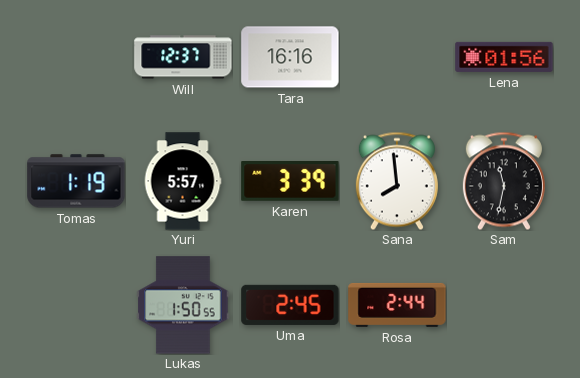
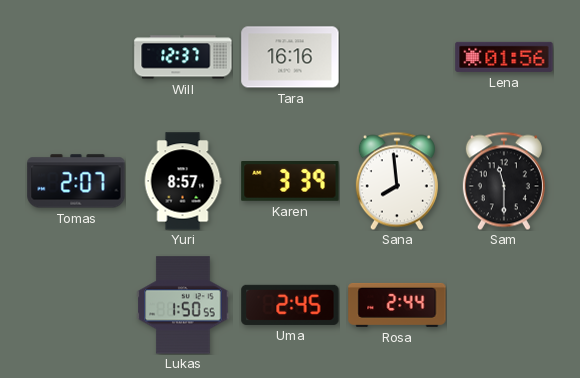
Tomas: 1:19 -> 2:07
Yuri: 5:57 -> 8:57
Sam: 11:32 -> 11:30
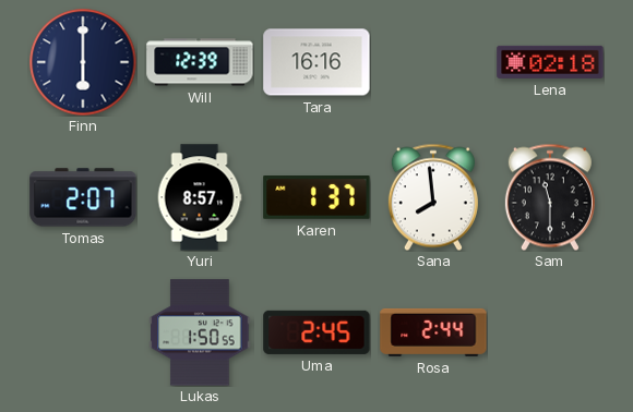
Finn: none -> 6:00
Will: 12:37 -> 12:39
Lena: 01:56 -> 02:18
Karen: 3:39 -> 1:37
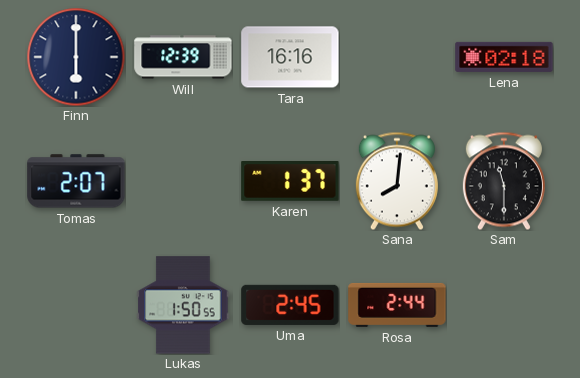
Yuri: 8:57 -> none
Sana: 7:59 -> 8:01
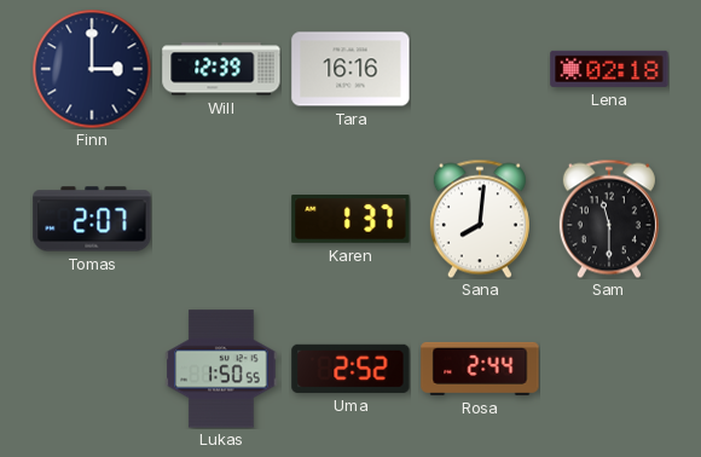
Finn: 6:00 -> 3:00
Uma: 2:45 -> 2:52
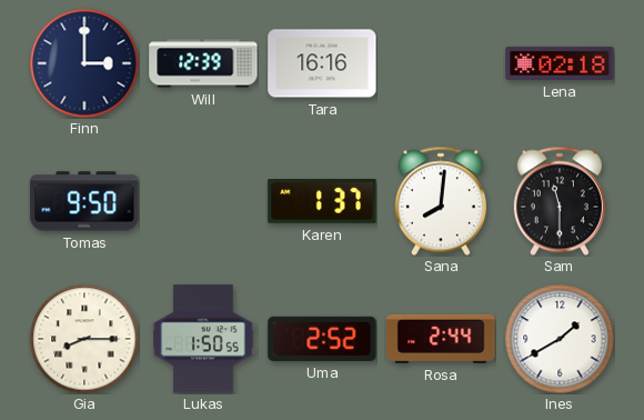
Tomas: 2:07 -> 9:50
Gia: none -> 8:15
Ines: none -> 1:40
